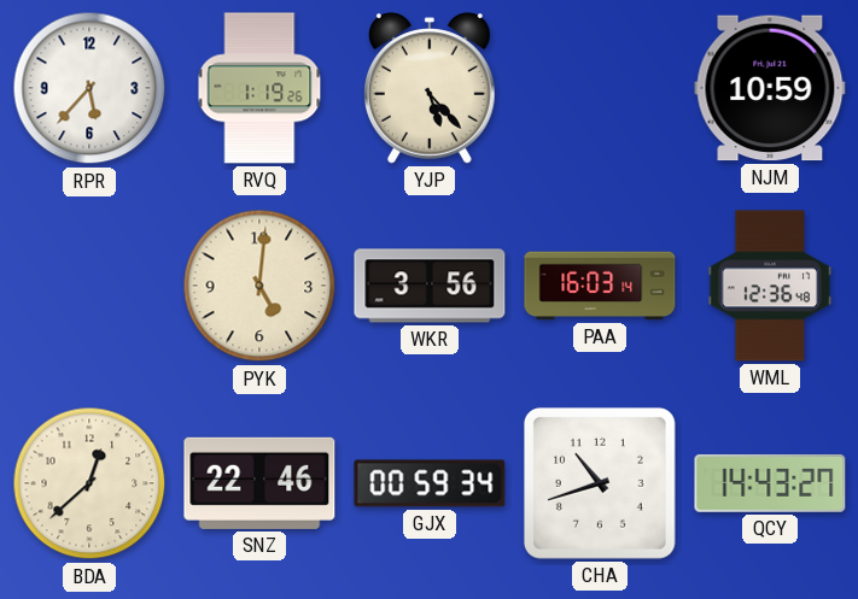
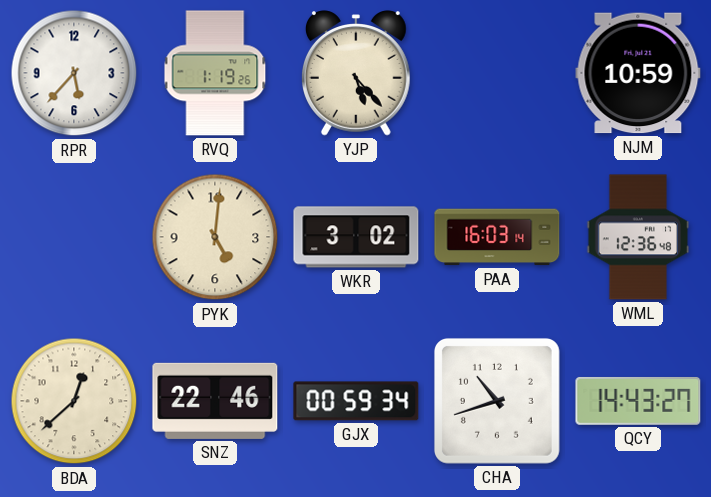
WKR: 3:56 -> 3:02
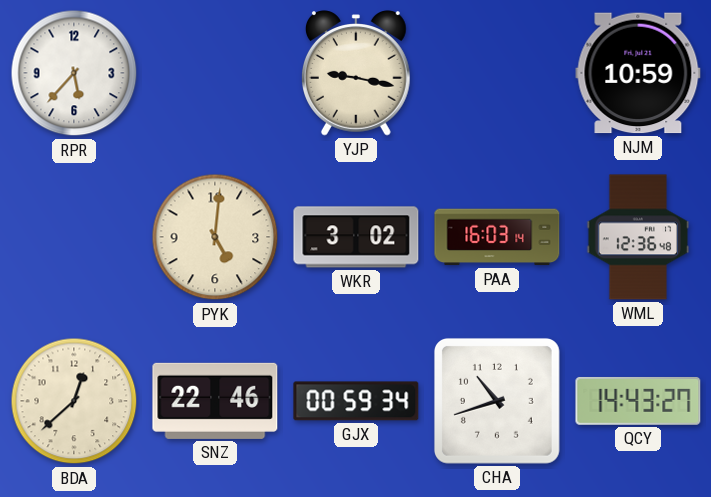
RVQ: 1:19 -> none
YJP: 5:23 -> 9:17
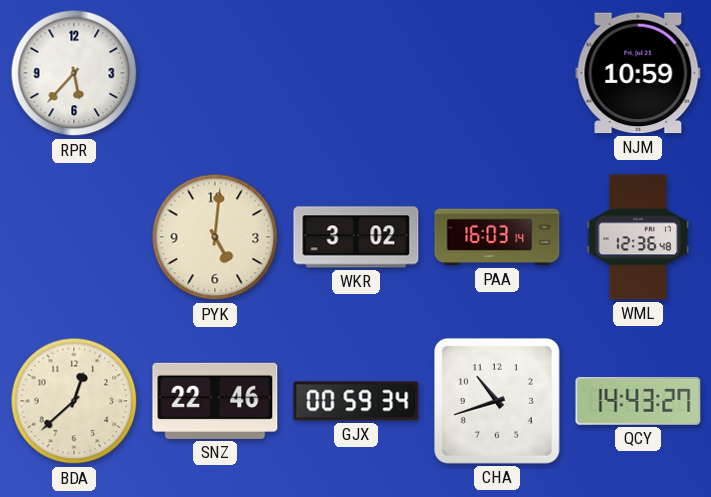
YJP: 9:17 -> none
